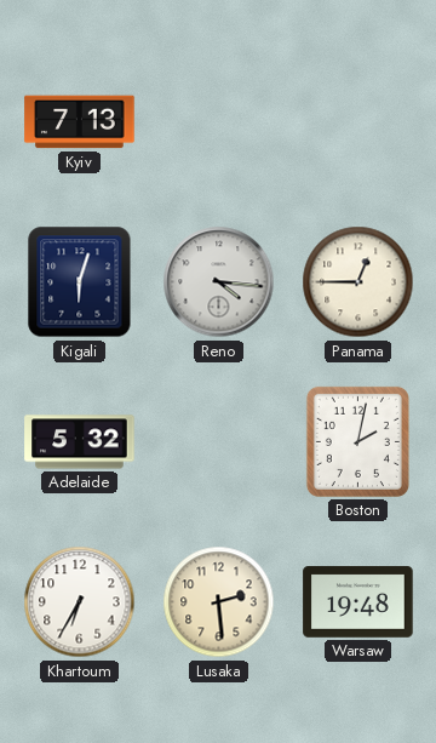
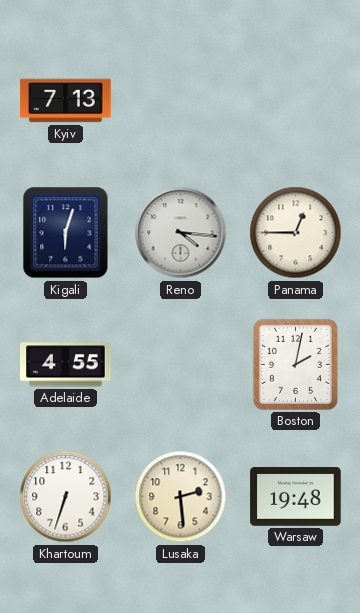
Adelaide: 5:32 -> 4:55
Khartoum: 6:35 -> 6:33
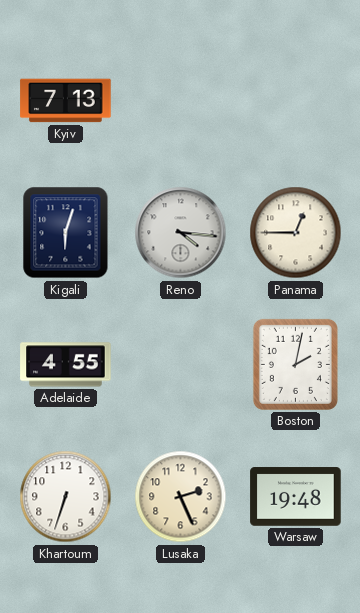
Lusaka: 2:29 -> 2:26
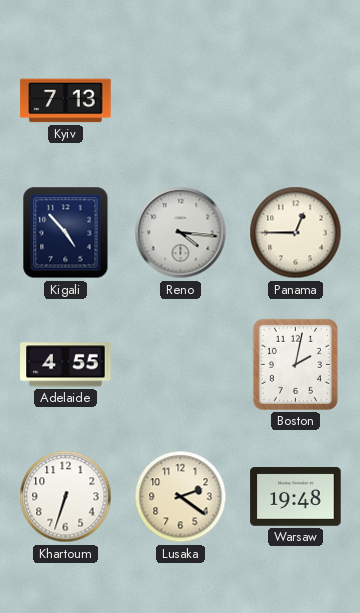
Kigali: 6:03 -> 4:53
Lusaka: 2:26 -> 2:21
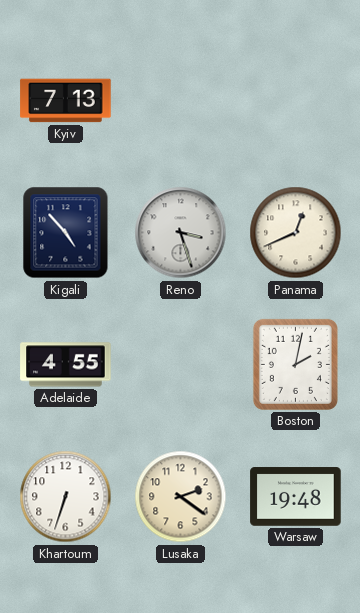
Reno: 4:16 -> 3:27
Panama: 12:45 -> 12:41
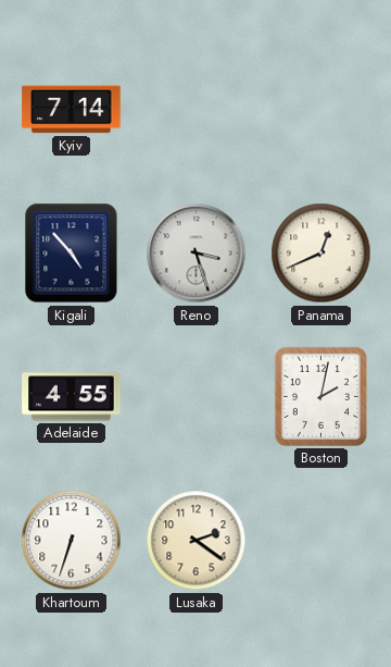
Kyiv: 7:13 -> 7:14
Warsaw: 19:48 -> none
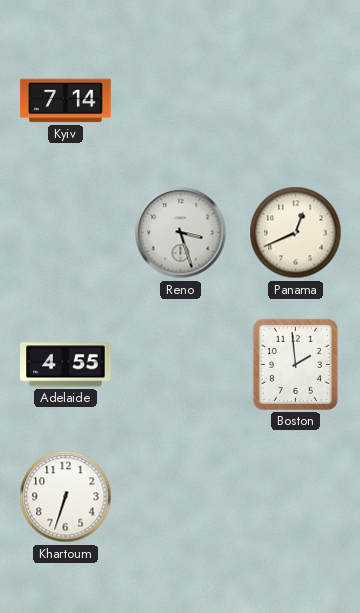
Kigali: 4:53 -> none
Boston: 2:02 -> 1:59
Lusaka: 2:21 -> none
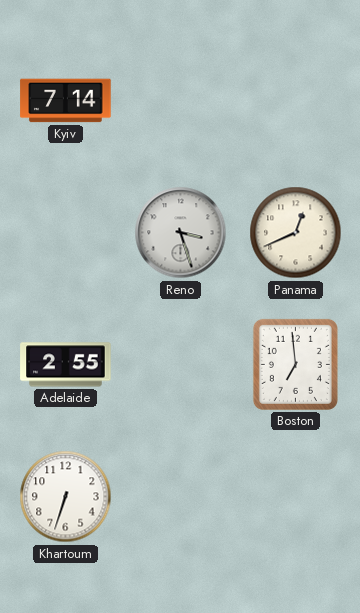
Adelaide: 4:55 -> 2:55
Boston: 1:59 -> 6:59
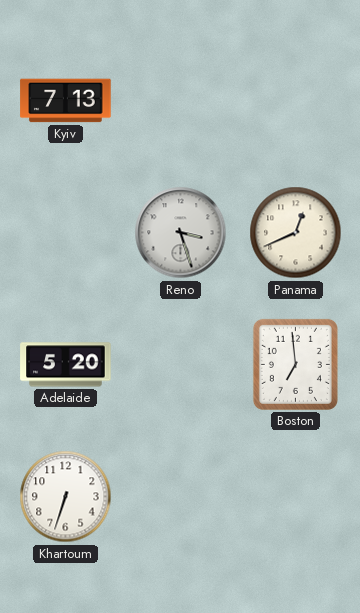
Kyiv: 7:14 -> 7:13
Adelaide: 2:55 -> 5:20
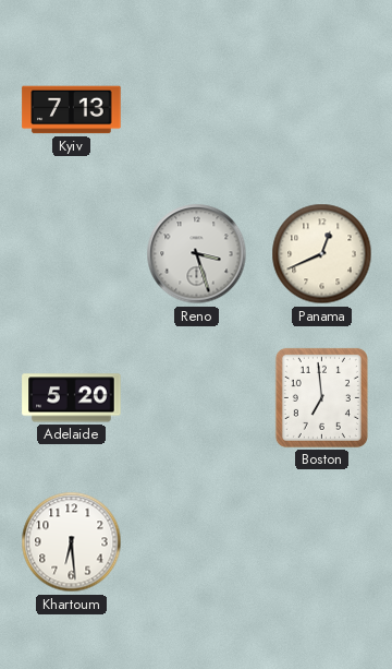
Khartoum: 6:33 -> 6:29
